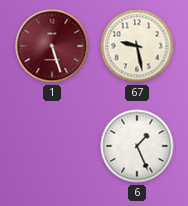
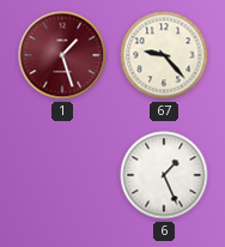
1: 5:27 -> 1:27
67: 9:28 -> 9:23
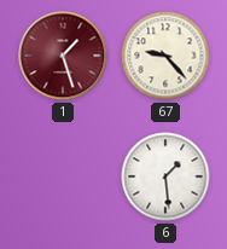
6: 1:26 -> 1:29
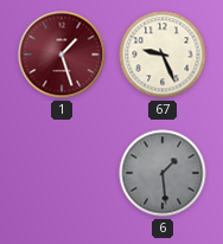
67: 9:23 -> 9:26
6 dial: white -> grey
